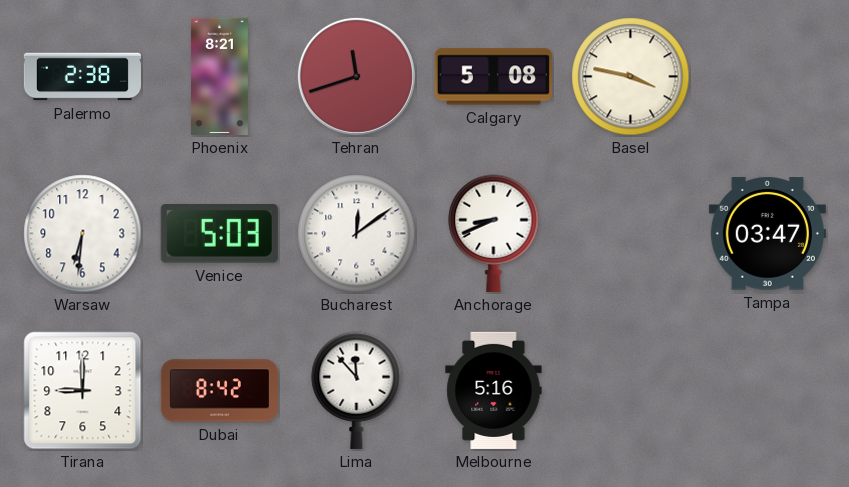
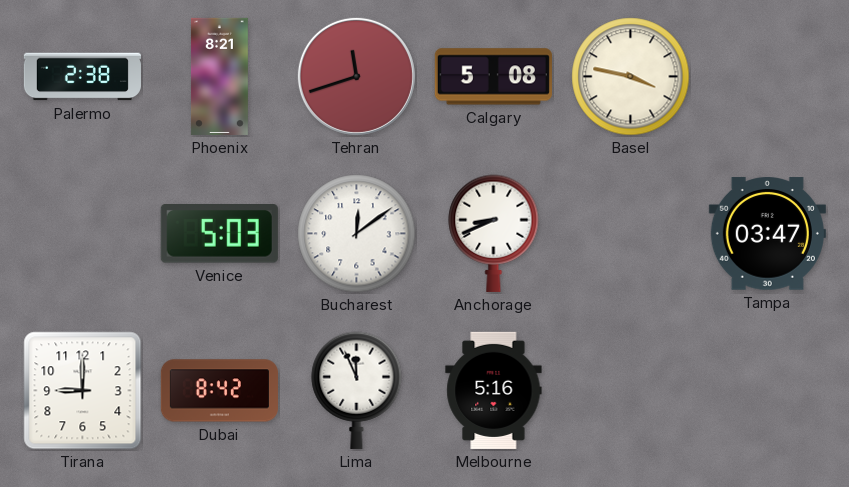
Warsaw: 6:31 -> none
Lima: 11:53 -> 11:56
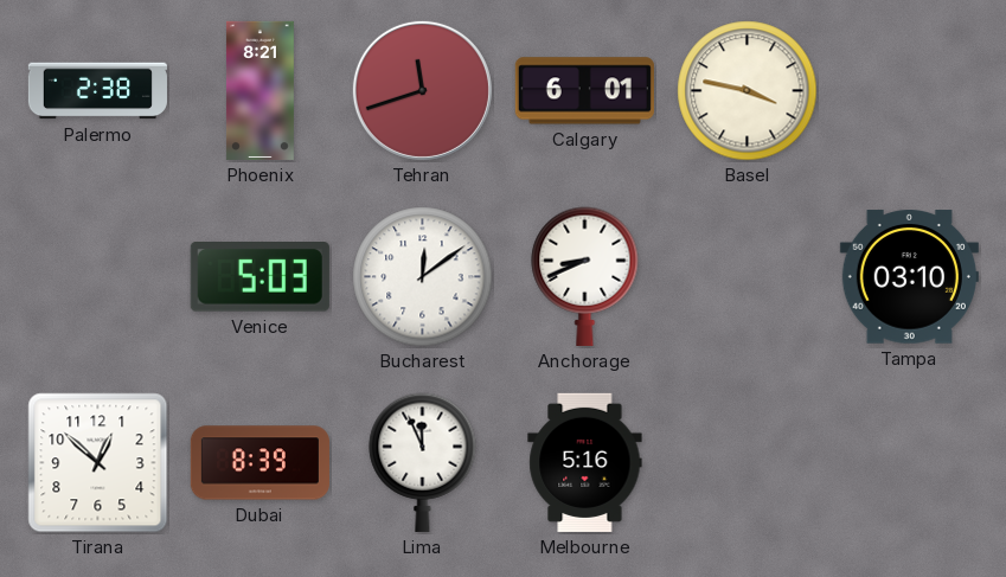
Calgary: 5:08 -> 6:01
Tampa: 03:47 -> 03:10
Tirana: 9:00 -> 12:52
Dubai: 8:42 -> 8:39
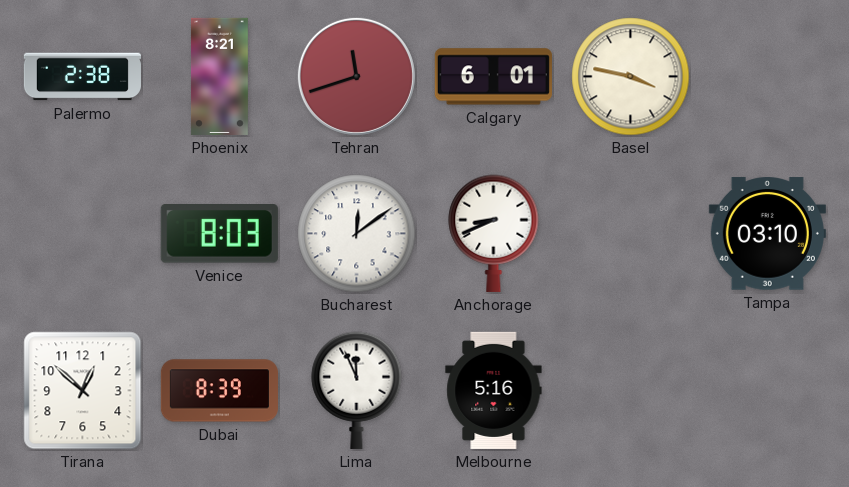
Venice: 5:03 -> 8:03
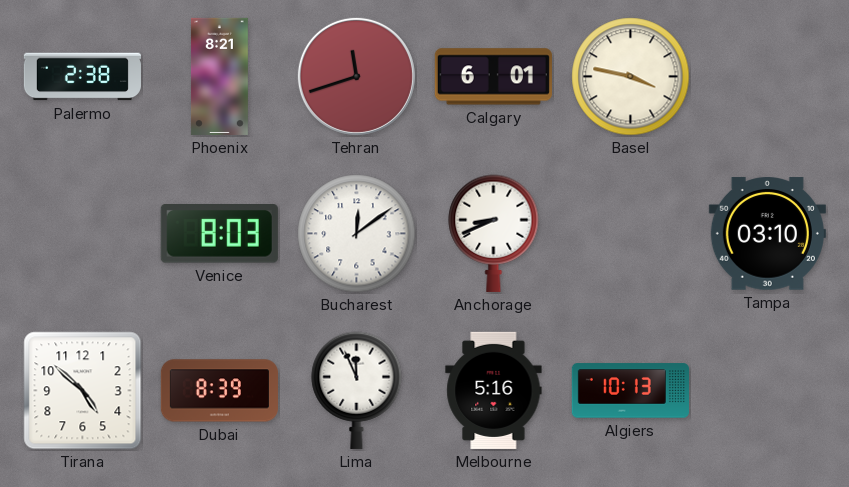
Tirana: 12:52 -> 4:52
Algiers: none -> 10:13
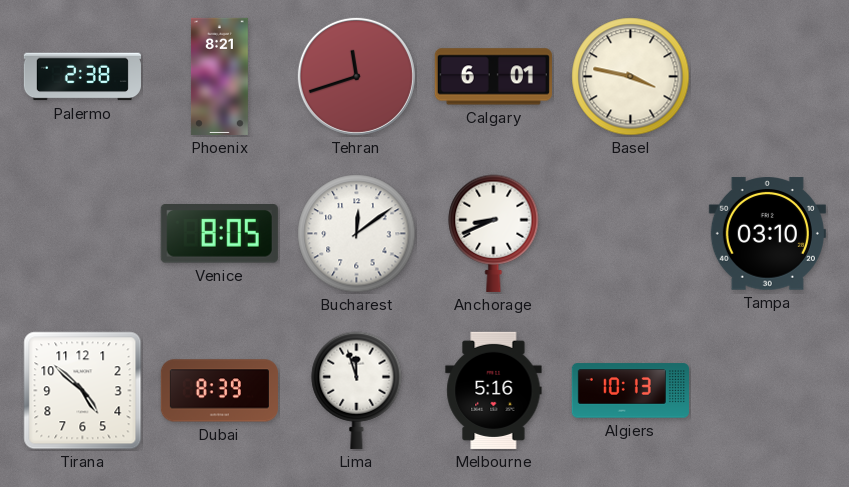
Venice: 8:03 -> 8:05
Lima: 11:56 -> 11:57
